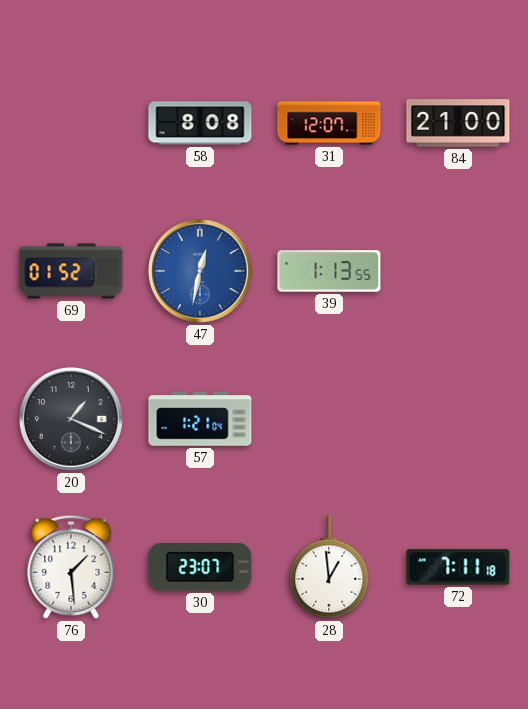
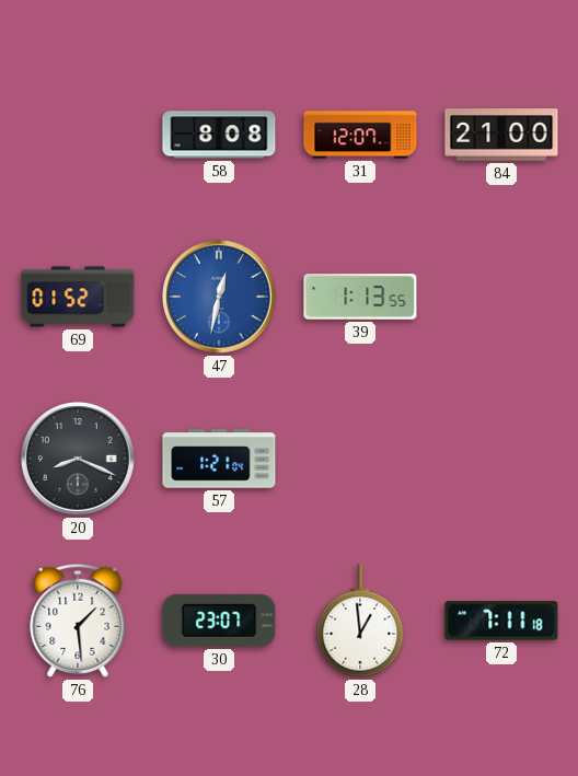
20: 1:19 -> 8:19
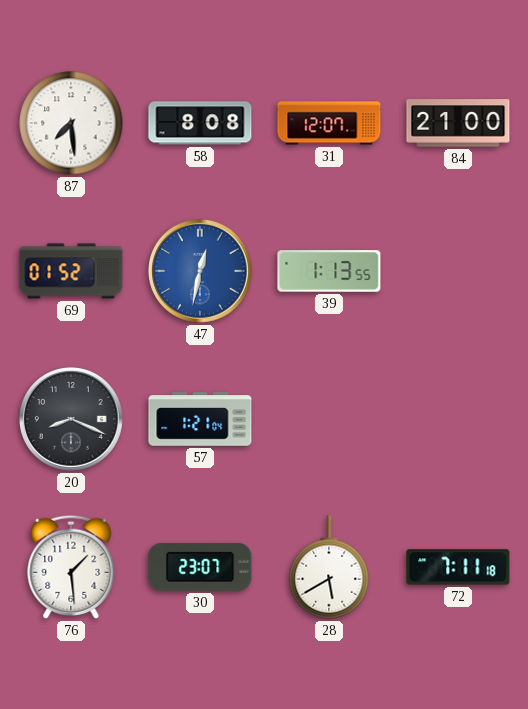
87: none -> 7:29
28: 12:59 -> 5:40
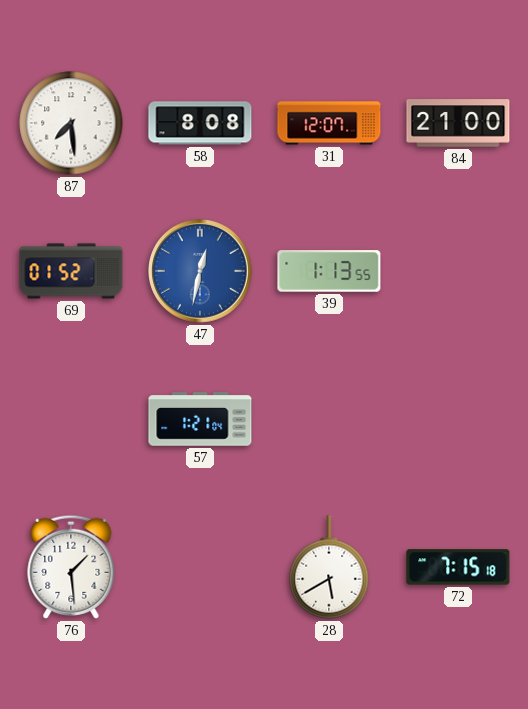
20: 8:19 -> none
30: 23:07 -> none
72: 7:11 -> 7:15
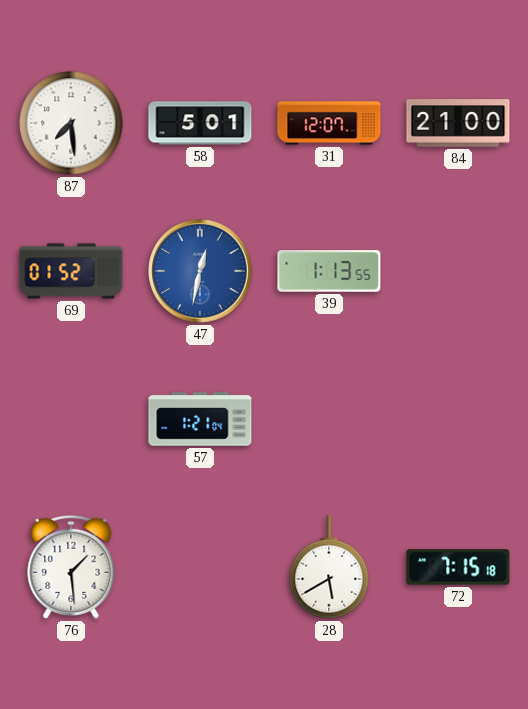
58: 8:08 -> 5:01
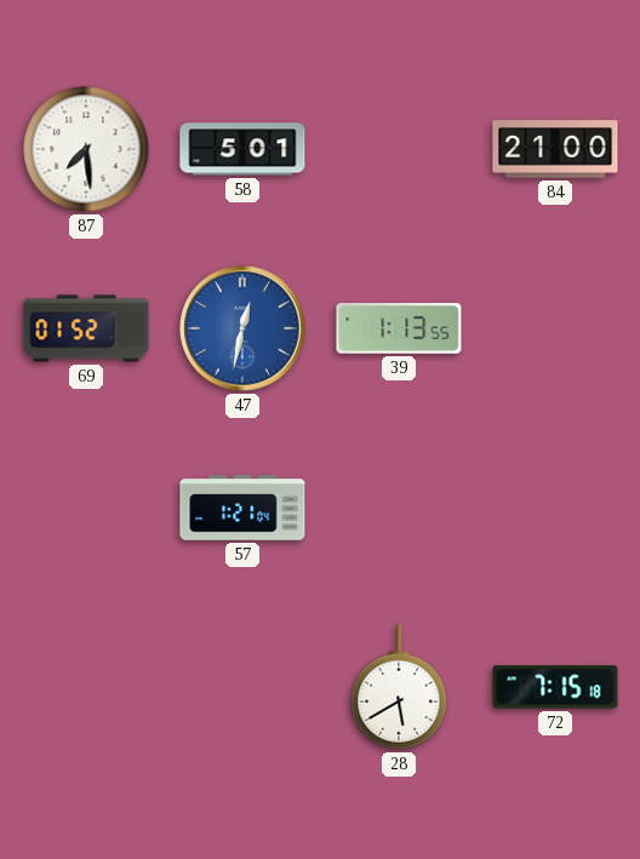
31: 12:07 -> none
76: 1:29 -> none
